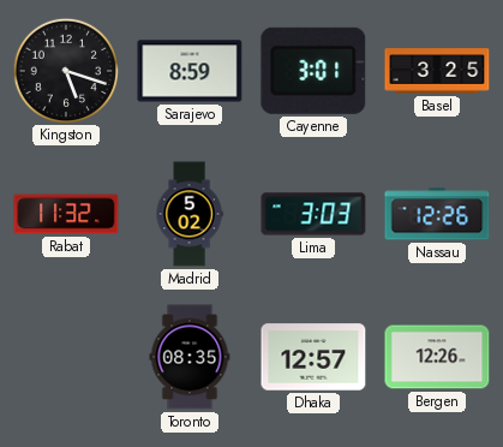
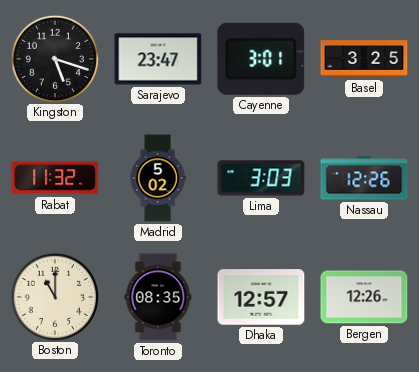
Sarajevo: 8:59 -> 23:47
Boston: none -> 11:00
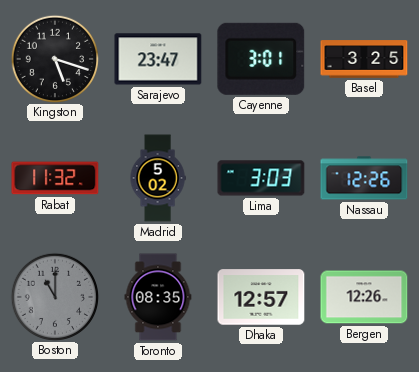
Boston dial: cream -> grey
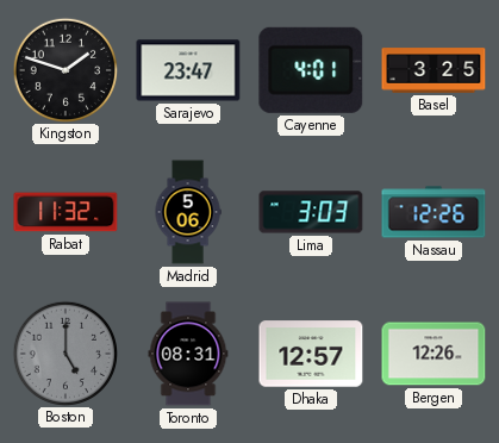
Kingston: 5:18 -> 1:48
Cayenne: 3:01 -> 4:01
Madrid: 5:02 -> 5:06
Boston: 11:00 -> 5:00
Toronto: 08:35 -> 08:31
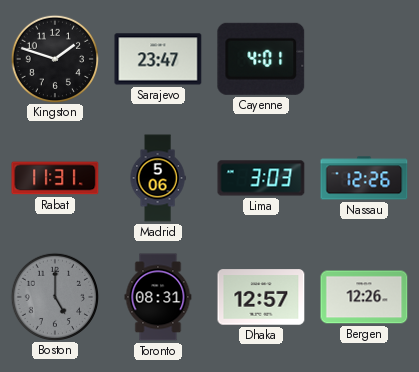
Basel: 3:25 -> none
Rabat: 11:32 -> 11:31
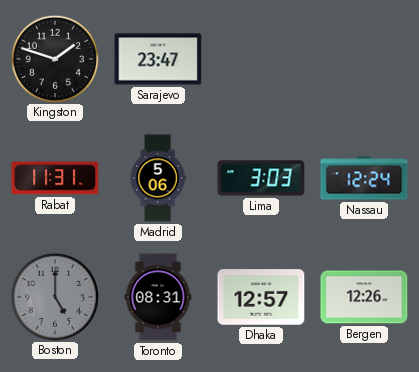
Cayenne: 4:01 -> none
Nassau: 12:26 -> 12:24
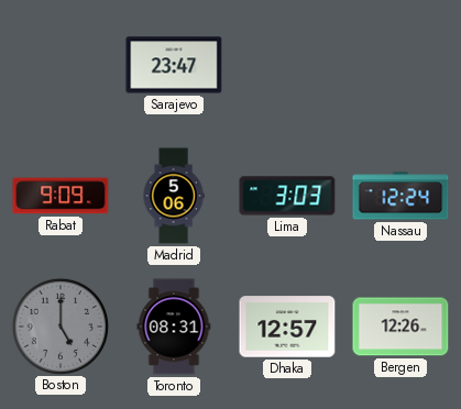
Kingston: 1:48 -> none
Rabat: 11:31 -> 9:09
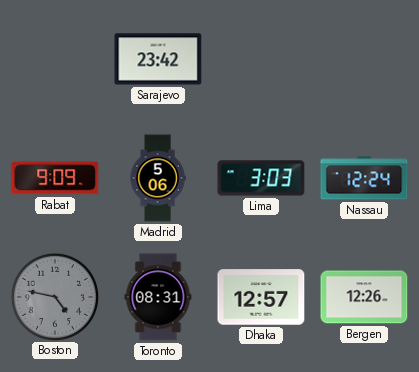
Sarajevo: 23:47 -> 23:42
Boston: 5:00 -> 4:47
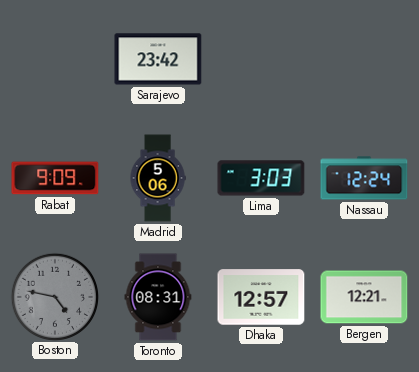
Bergen: 12:26 -> 12:21
